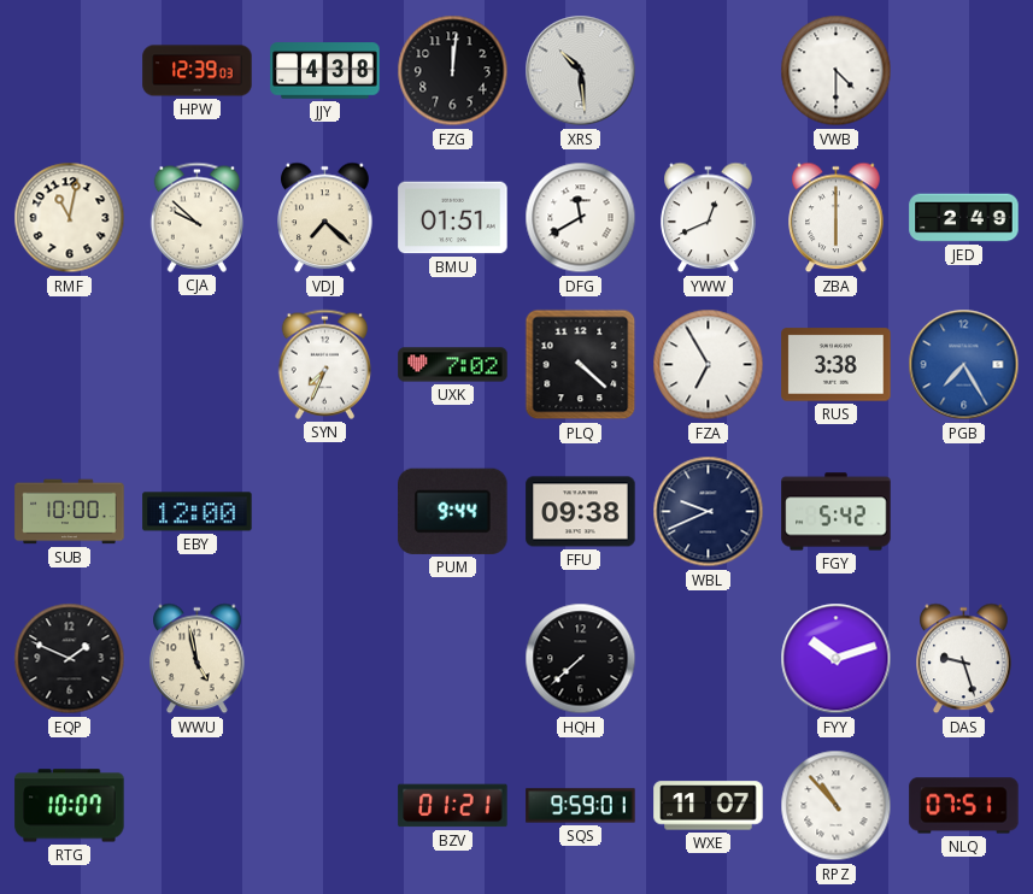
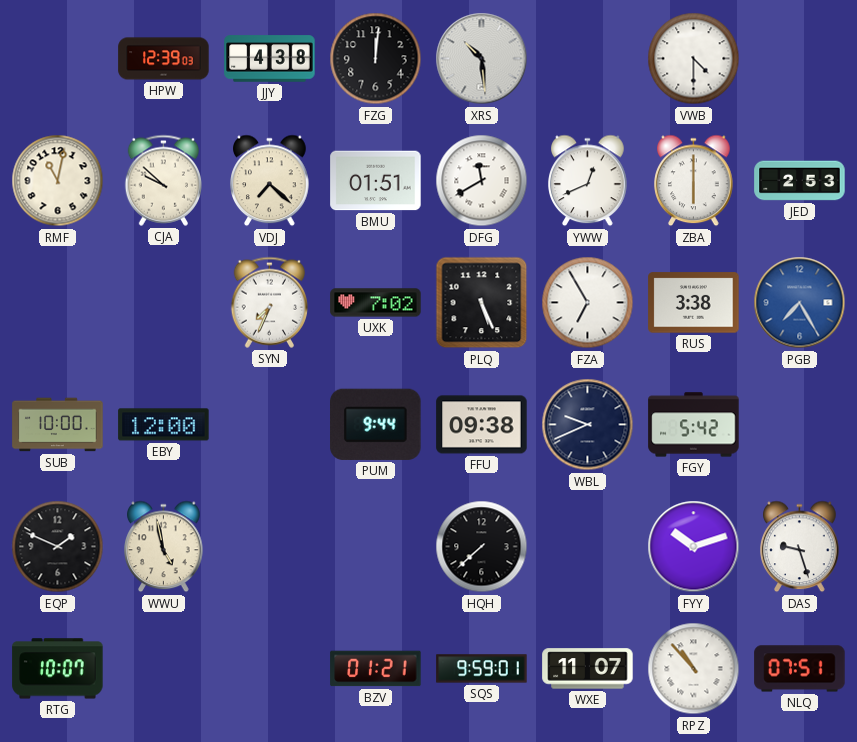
JED: 2:49 -> 2:53
PLQ: 4:22 -> 5:26
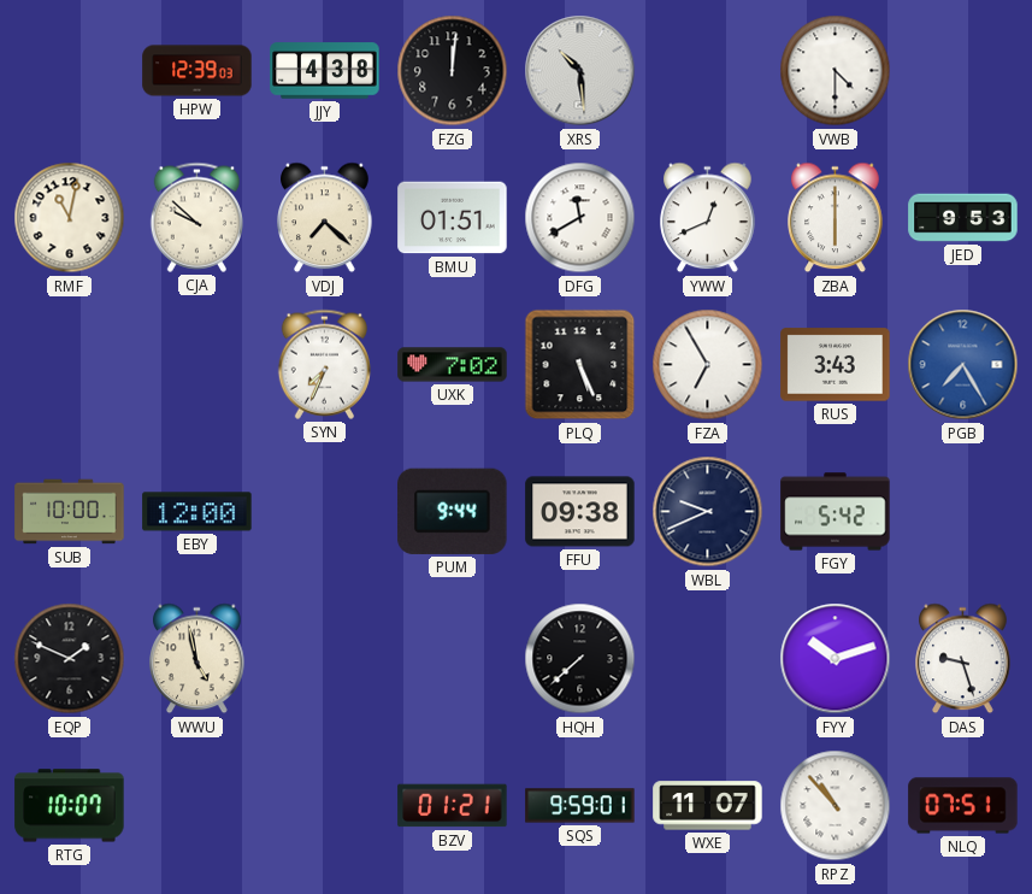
JED: 2:53 -> 9:53
RUS: 3:38 -> 3:43
